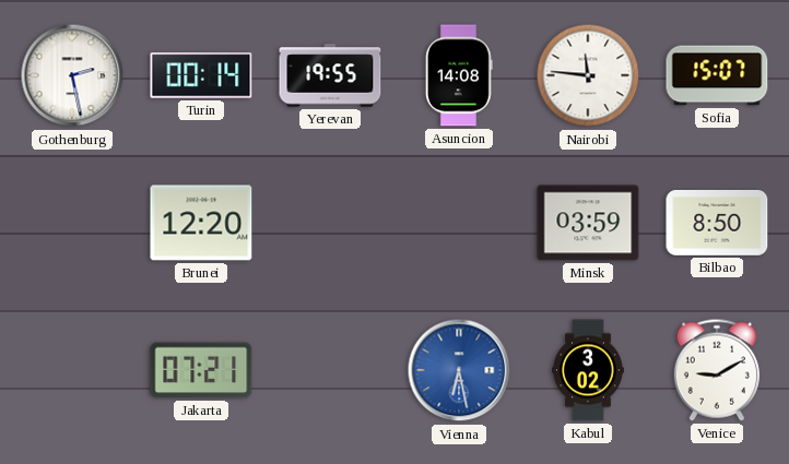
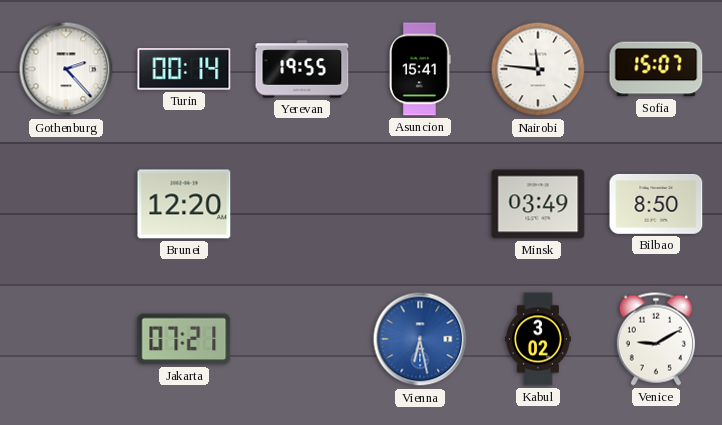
Gothenburg: 2:28 -> 2:23
Asuncion: 14:08 -> 15:41
Minsk: 03:59 -> 03:49
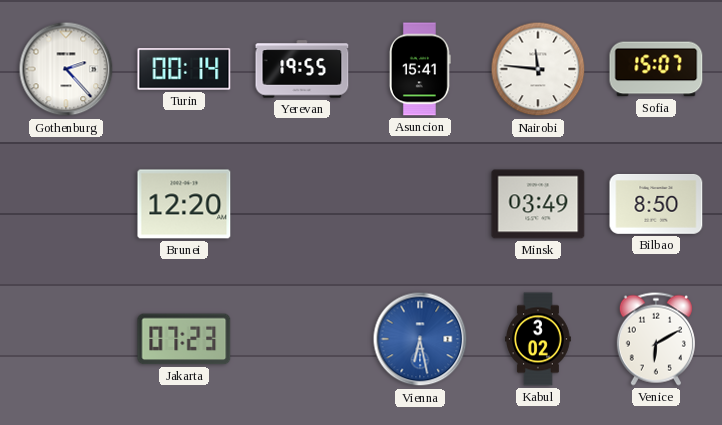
Jakarta: 07:21 -> 07:23
Venice: 9:10 -> 6:10
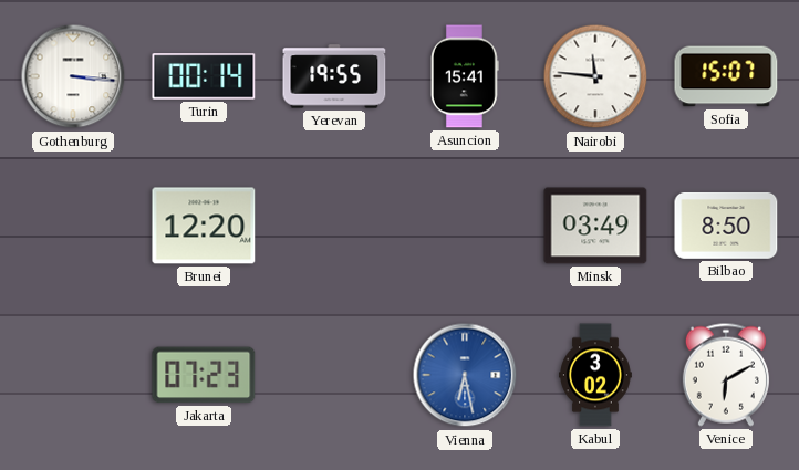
Gothenburg: 2:23 -> 3:16
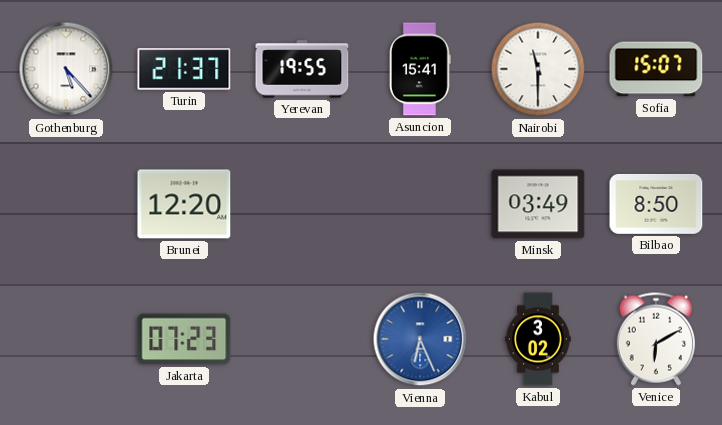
Gothenburg: 3:16 -> 5:23
Turin: 00:14 -> 21:37
Nairobi: 11:46 -> 11:30
Vienna: 6:28 -> 6:26
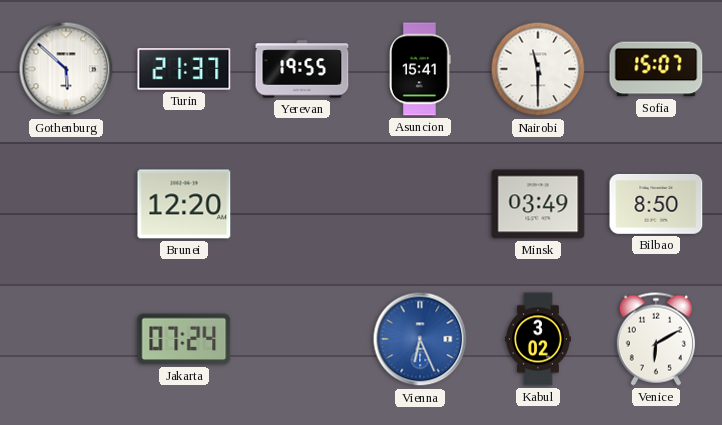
Gothenburg: 5:23 -> 5:52
Jakarta: 07:23 -> 07:24
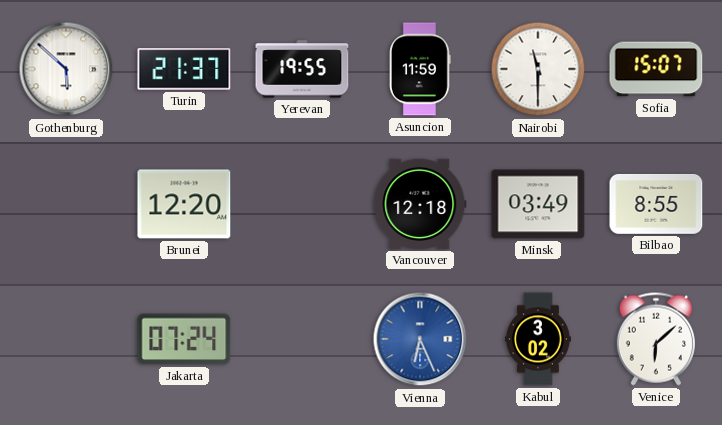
Asuncion: 15:41 -> 11:59
Vancouver: none -> 12:18
Bilbao: 8:50 -> 8:55
Venice: 6:10 -> 6:08
